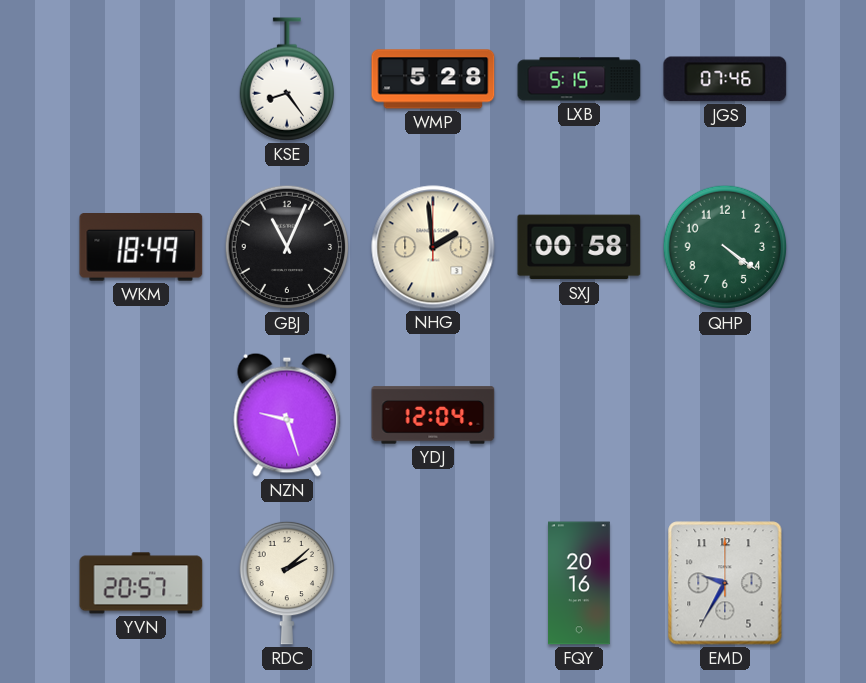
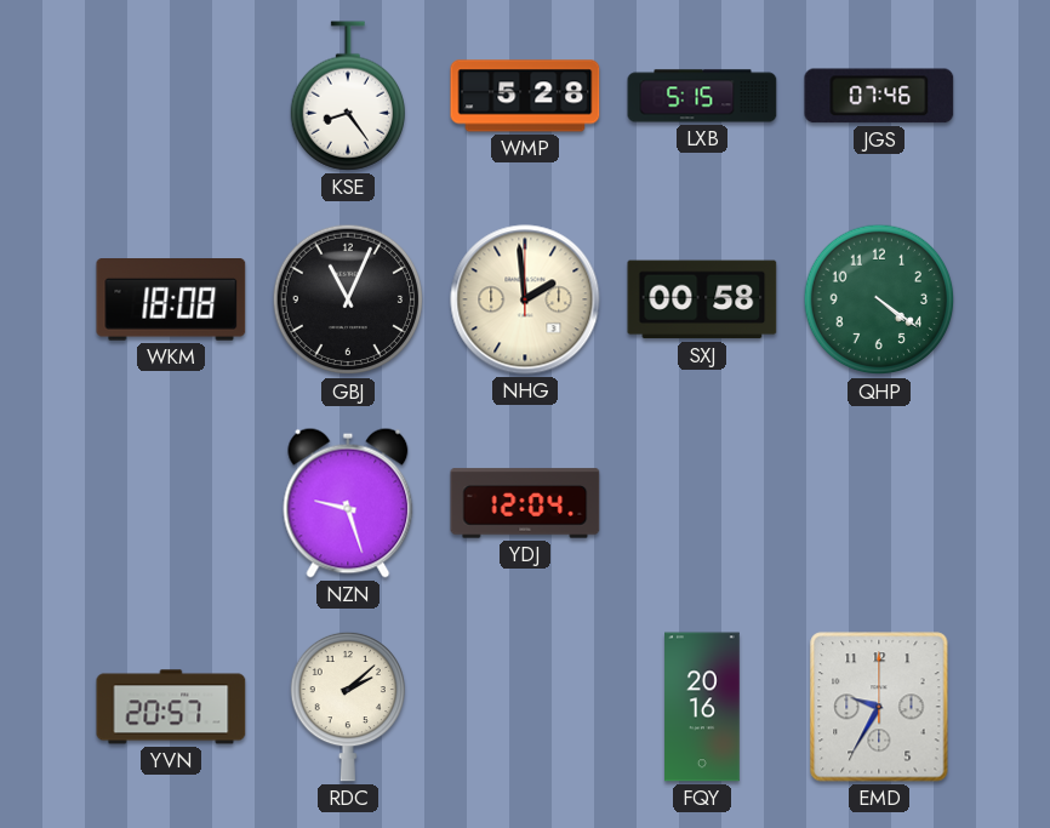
WKM: 18:49 -> 18:08
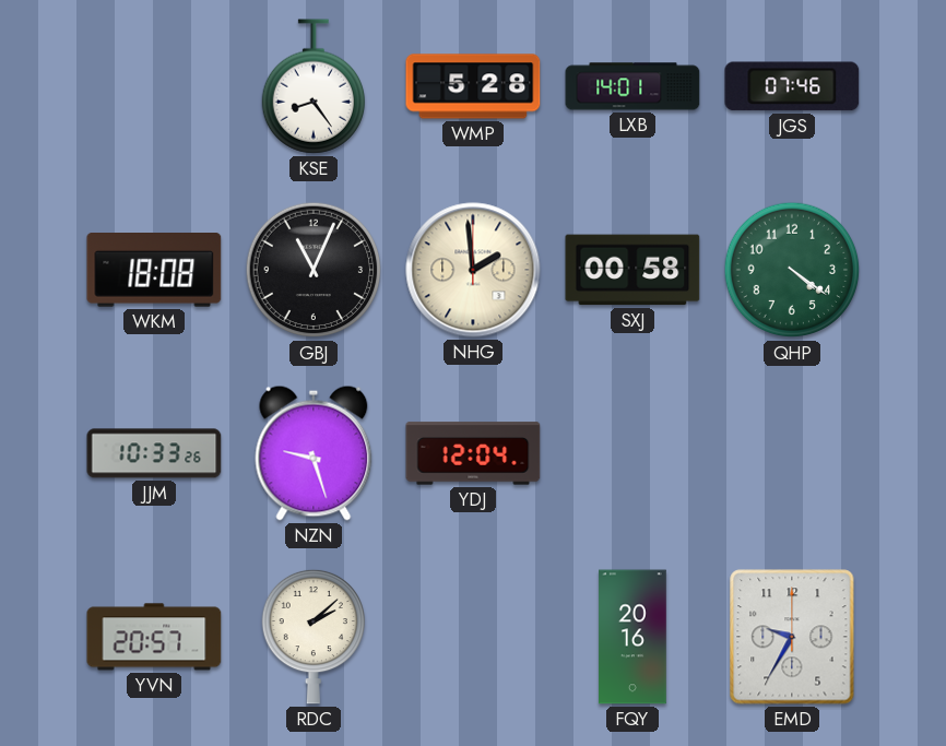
LXB: 5:15 -> 14:01
JJM: none -> 10:33
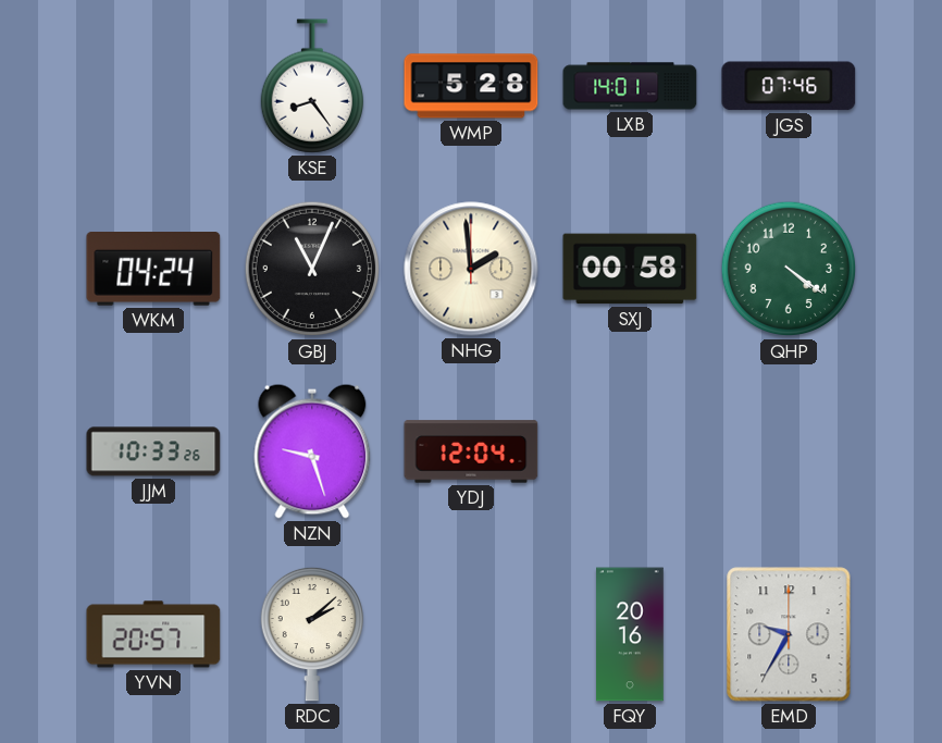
WKM: 18:08 -> 04:24
